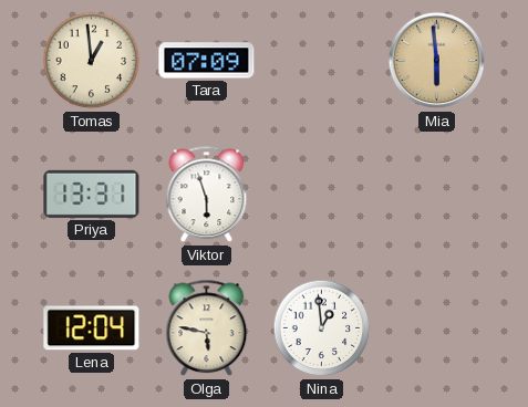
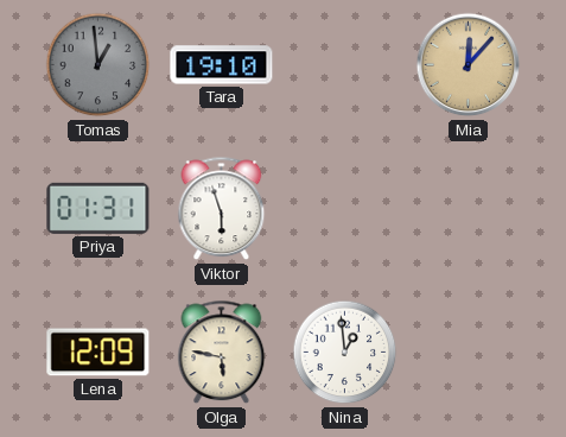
Tomas dial: cream -> grey
Tara: 07:09 -> 19:10
Mia: 5:59 -> 12:07
Priya: 13:31 -> 01:31
Lena: 12:04 -> 12:09
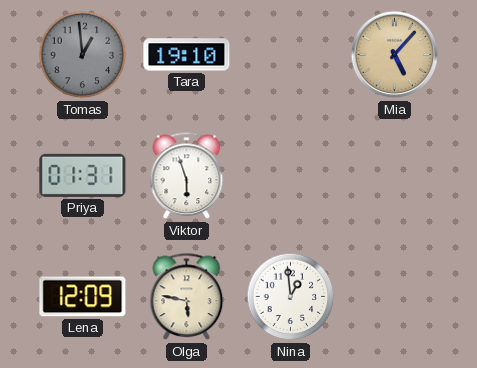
Mia: 12:07 -> 5:07
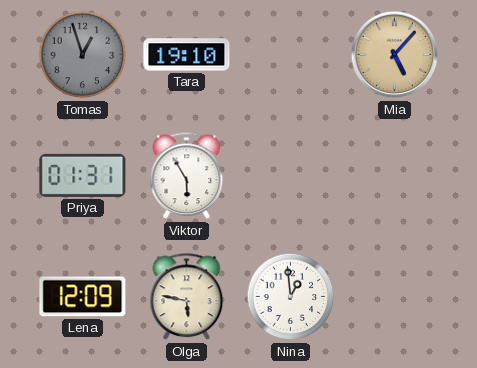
Tomas: 12:59 -> 12:57
Viktor: 5:57 -> 5:55
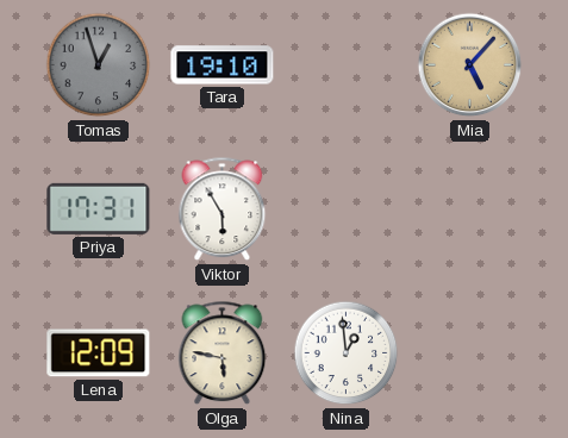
Priya: 01:31 -> 17:31
